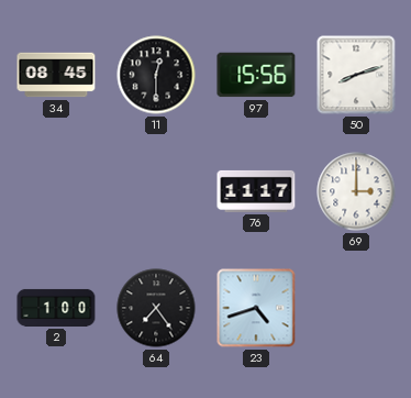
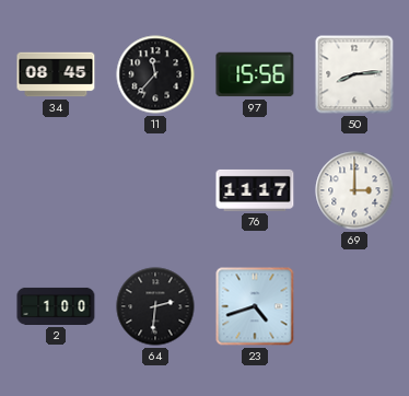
11: 12:30 -> 11:37
50: 8:12 -> 8:14
64: 7:24 -> 2:31
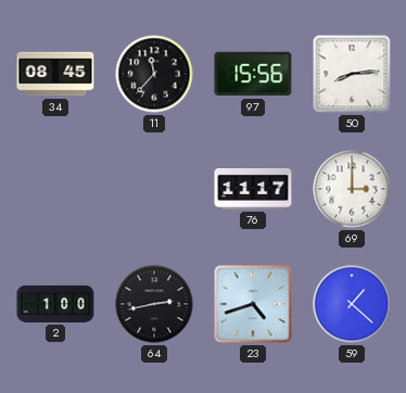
64: 2:31 -> 2:43
59: none -> 1:22
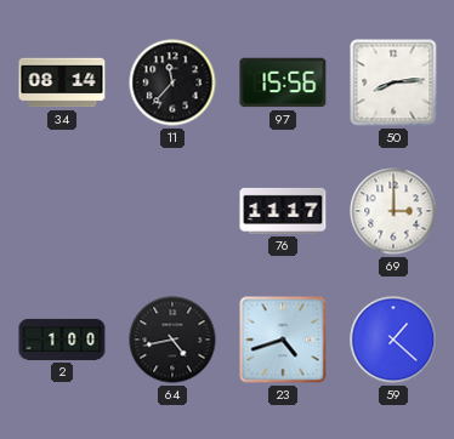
34: 08:45 -> 08:14
64: 2:43 -> 4:43
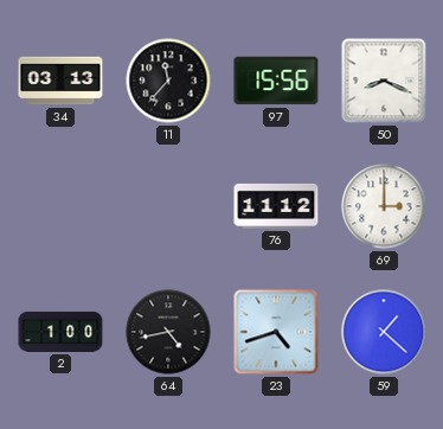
34: 08:14 -> 03:13
50: 8:14 -> 8:19
76: 11:17 -> 11:12
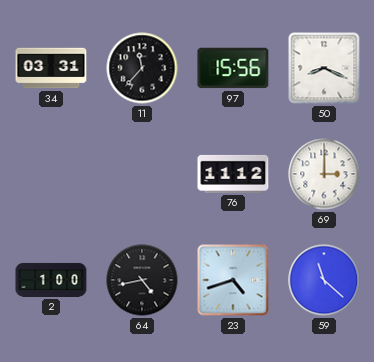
34: 03:13 -> 03:31
59: 1:22 -> 11:22
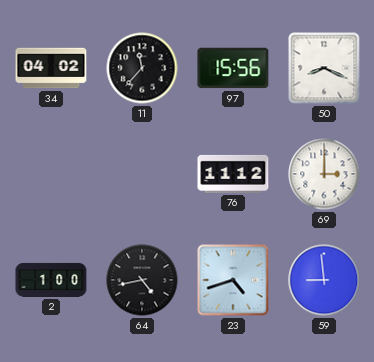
34: 03:31 -> 04:02
59: 11:22 -> 8:59
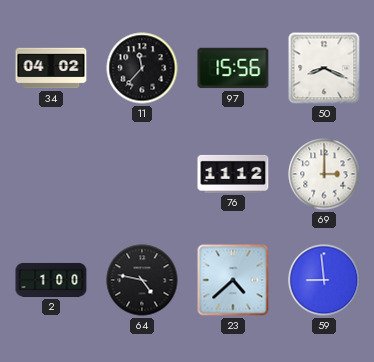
64: 4:43 -> 4:47
23: 4:42 -> 4:38
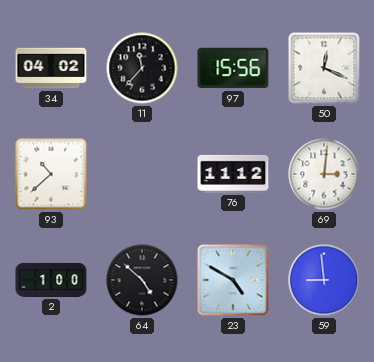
50: 8:19 -> 12:19
93: none -> 10:38
69: 3:00 -> 3:01
64: 4:47 -> 4:52
23: 4:38 -> 4:50
